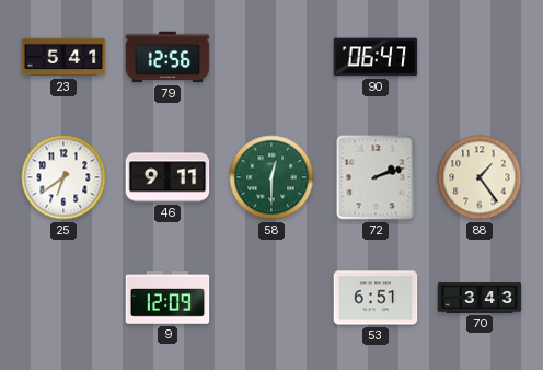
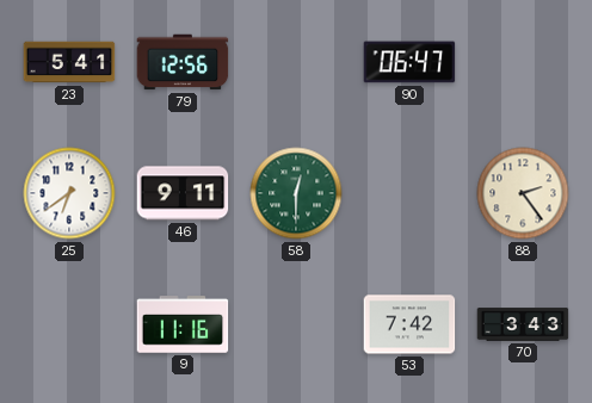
72: 2:12 -> none
88: 1:24 -> 2:24
9: 12:09 -> 11:16
53: 6:51 -> 7:42
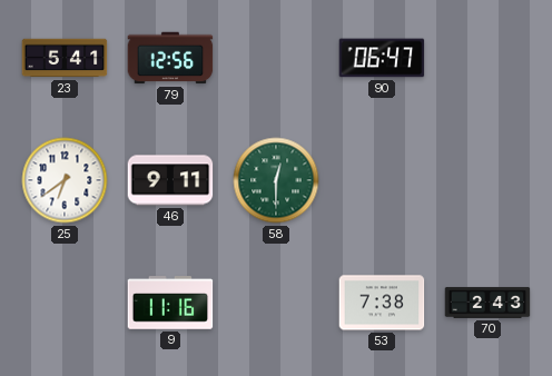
88: 2:24 -> none
53: 7:42 -> 7:38
70: 3:43 -> 2:43
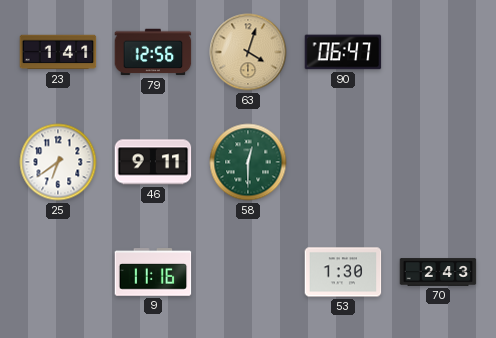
23: 5:41 -> 1:41
63: none -> 4:03
53: 7:38 -> 1:30
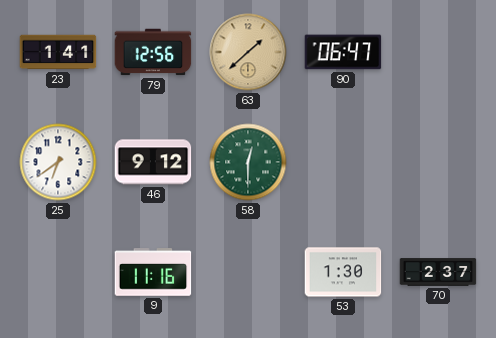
63: 4:03 -> 1:38
46: 9:11 -> 9:12
70: 2:43 -> 2:37
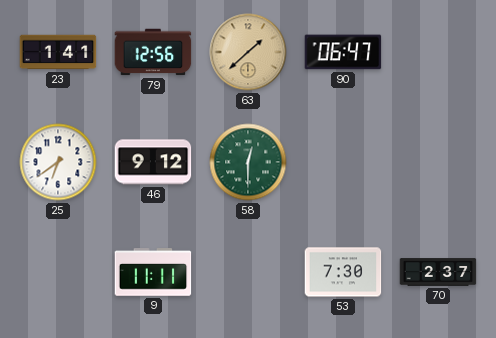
9: 11:16 -> 11:11
53: 1:30 -> 7:30
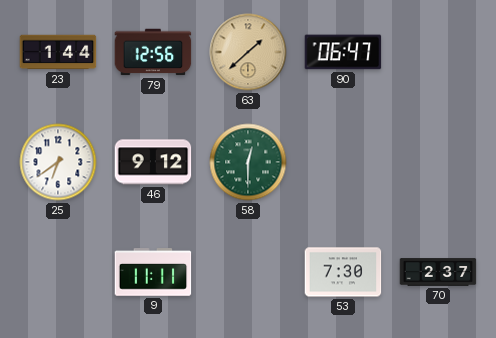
23: 1:41 -> 1:44
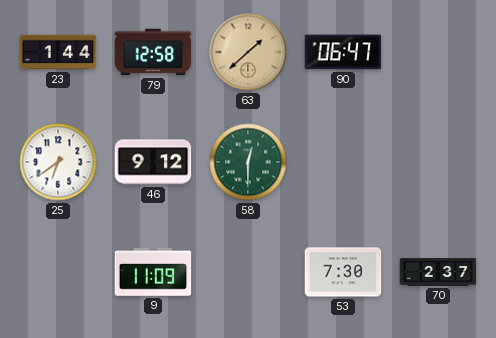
79: 12:56 -> 12:58
9: 11:11 -> 11:09
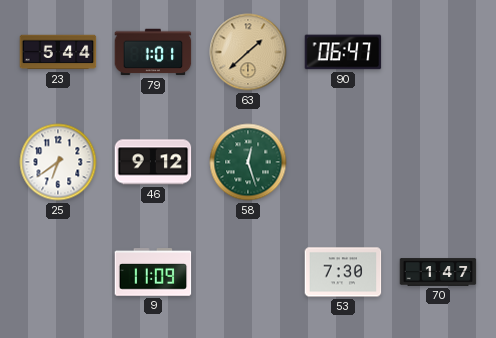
23: 1:44 -> 5:44
79: 12:58 -> 1:01
58: 12:30 -> 12:27
70: 2:37 -> 1:47
